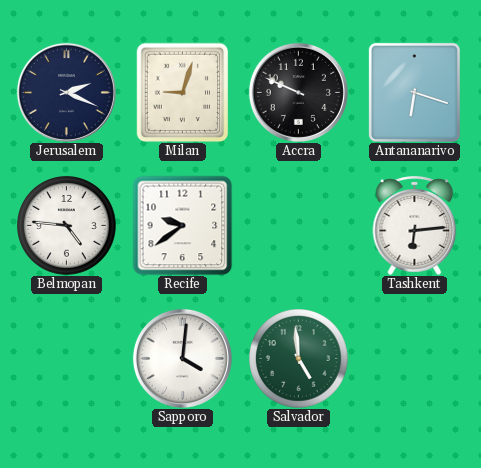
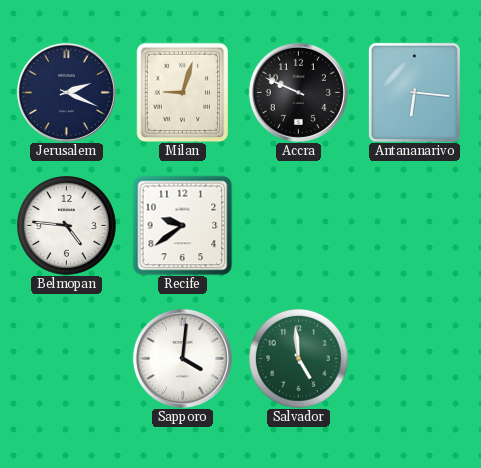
Antananarivo: 6:18 -> 6:16
Tashkent: 6:14 -> none
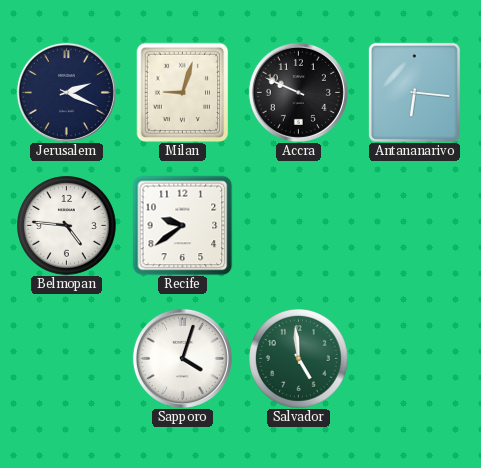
Sapporo: 4:01 -> 4:03
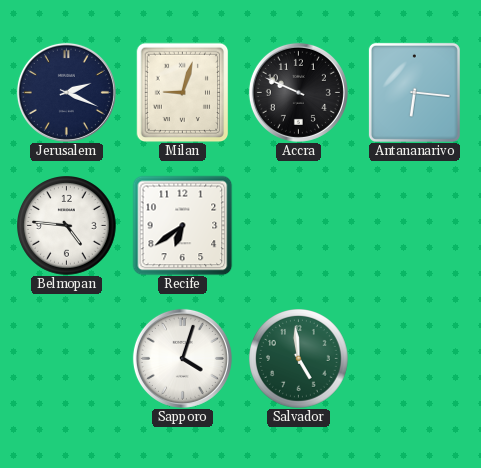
Recife: 9:39 -> 6:39
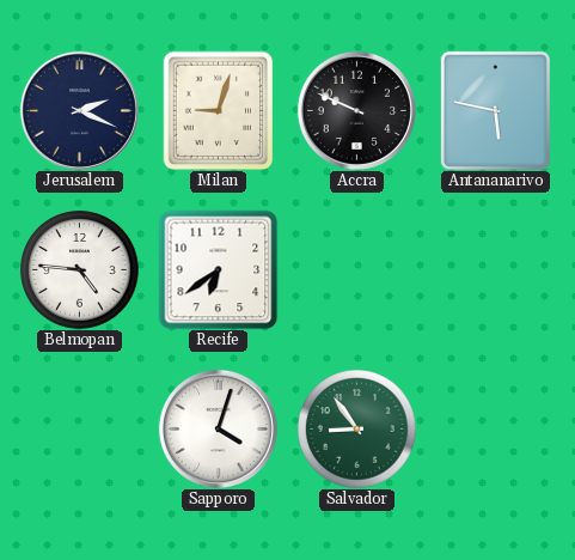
Antananarivo: 6:16 -> 5:47
Salvador: 4:59 -> 8:54
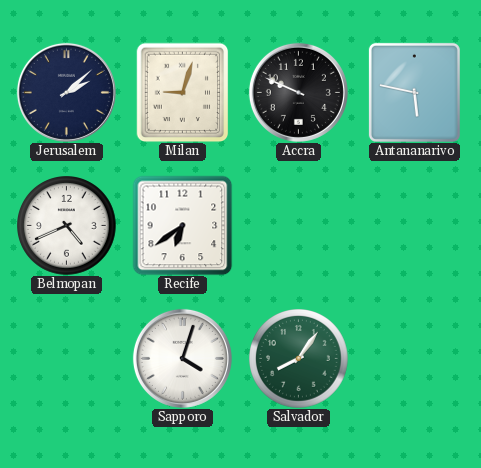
Jerusalem: 2:19 -> 2:08
Belmopan: 4:46 -> 4:41
Salvador: 8:54 -> 8:06
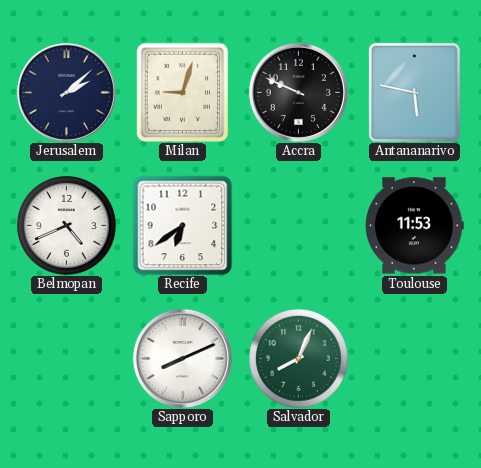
Toulouse: none -> 11:53
Sapporo: 4:03 -> 8:11
Salvador: 8:06 -> 8:04
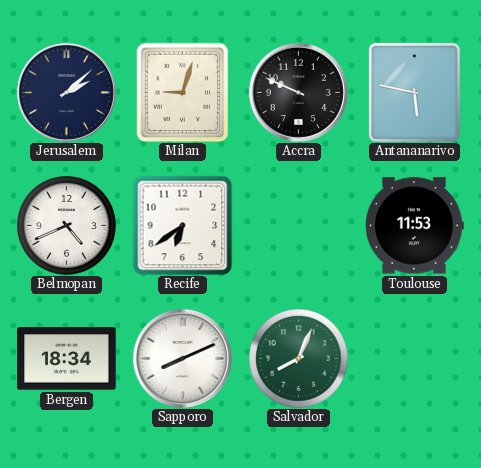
Bergen: none -> 18:34
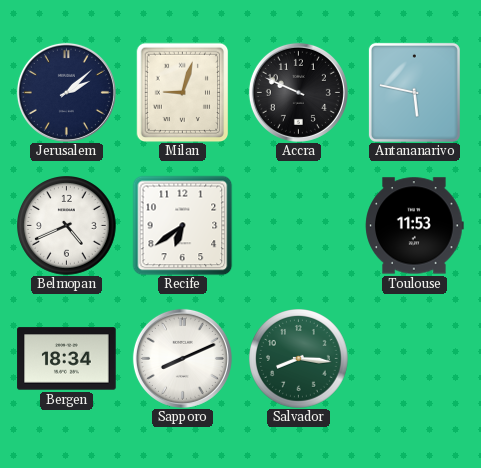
Salvador: 8:04 -> 8:16
